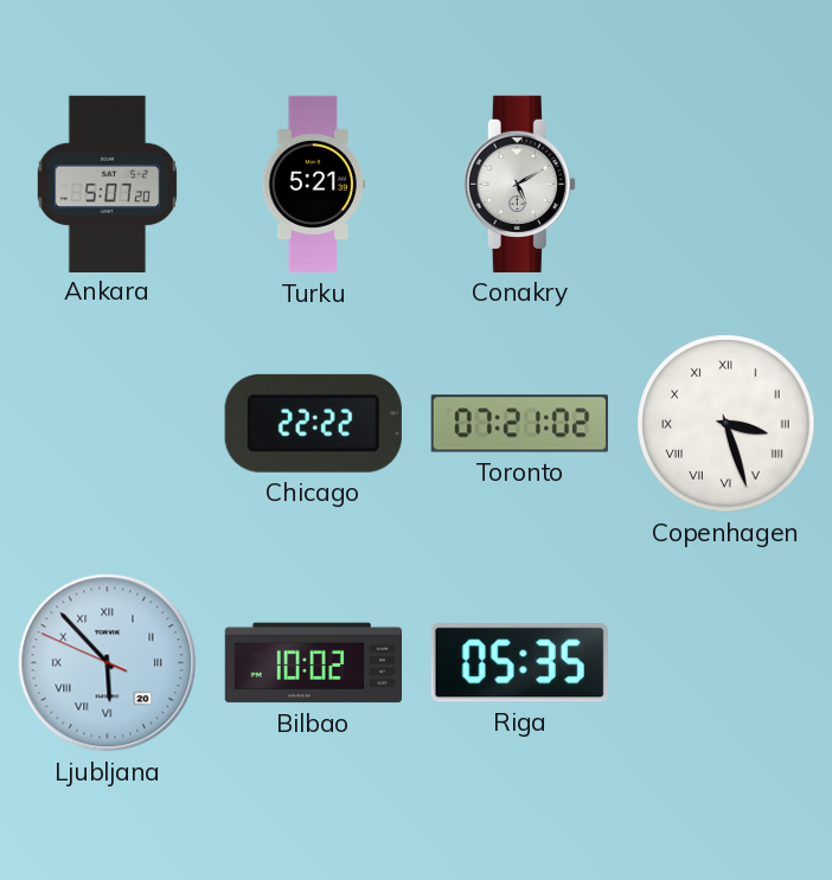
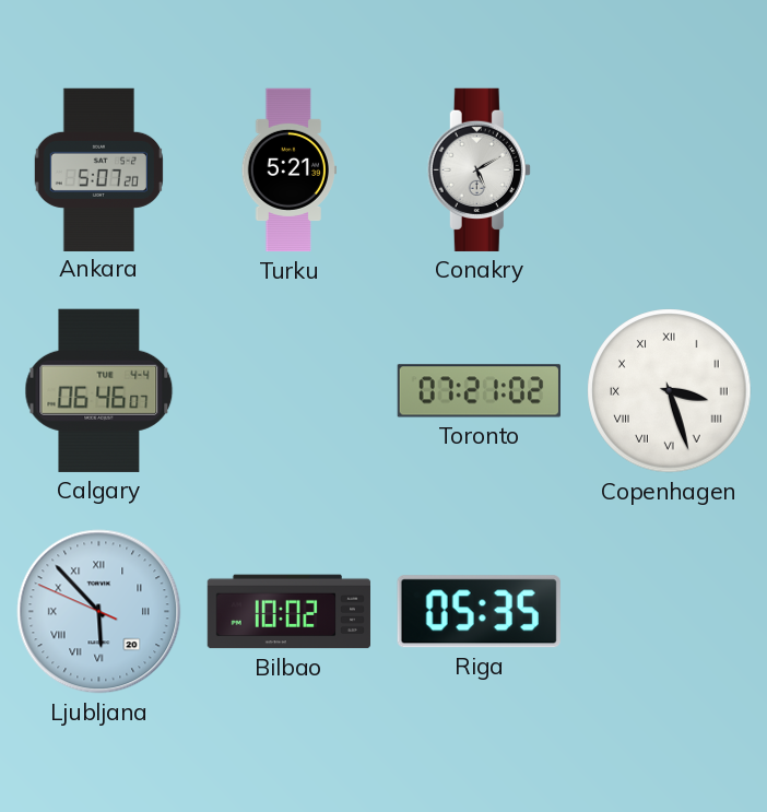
Calgary: none -> 06:46
Chicago: 22:22 -> none
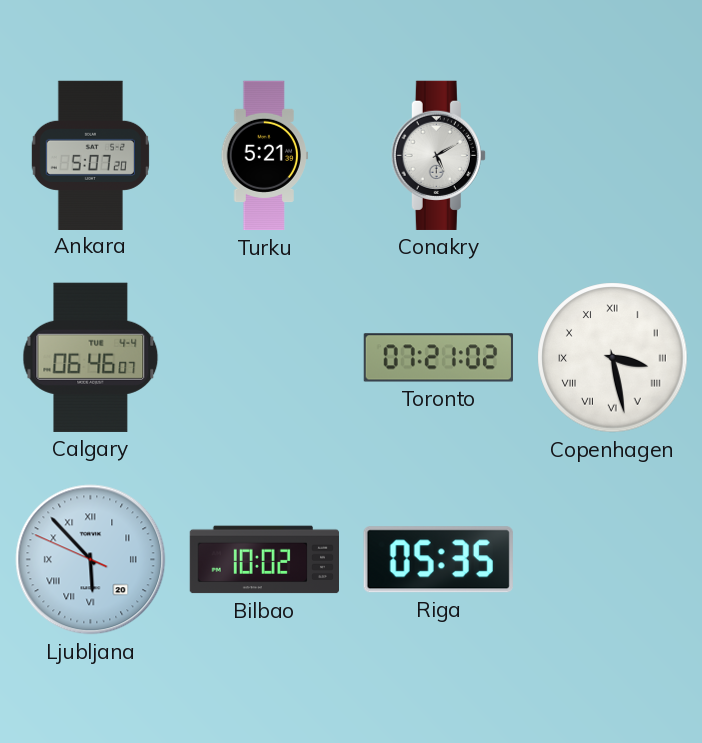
Copenhagen: 3:27 -> 3:28
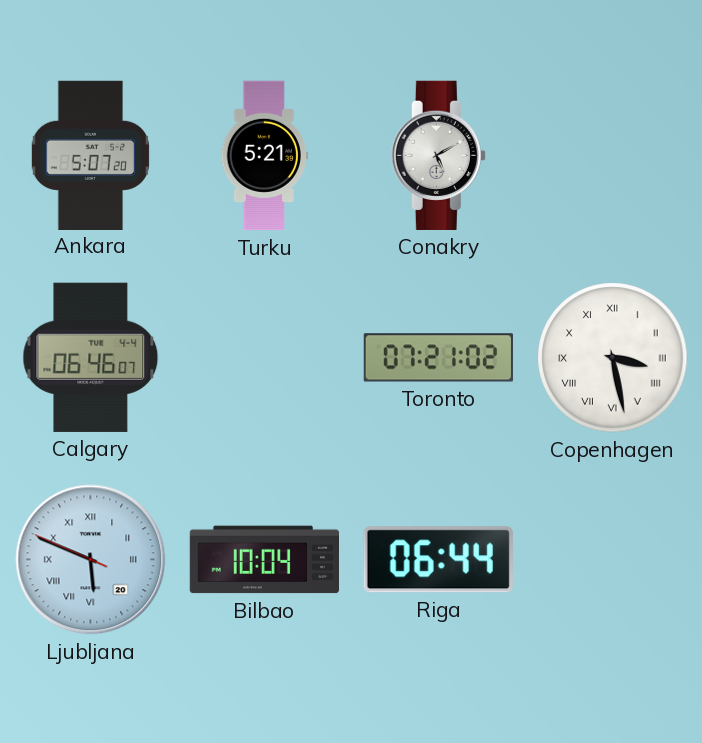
Ljubljana: 5:52 -> 5:48
Bilbao: 10:02 -> 10:04
Riga: 05:35 -> 06:44
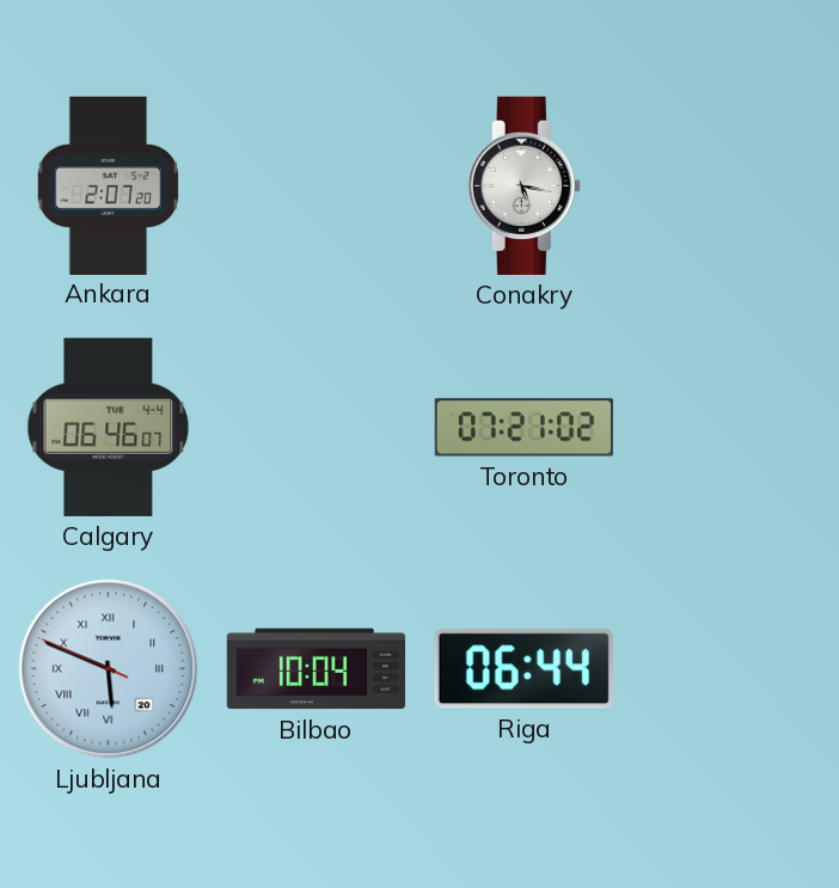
Ankara: 5:07 -> 2:07
Turku: 5:21 -> none
Conakry: 5:10 -> 5:17
Copenhagen: 3:28 -> none
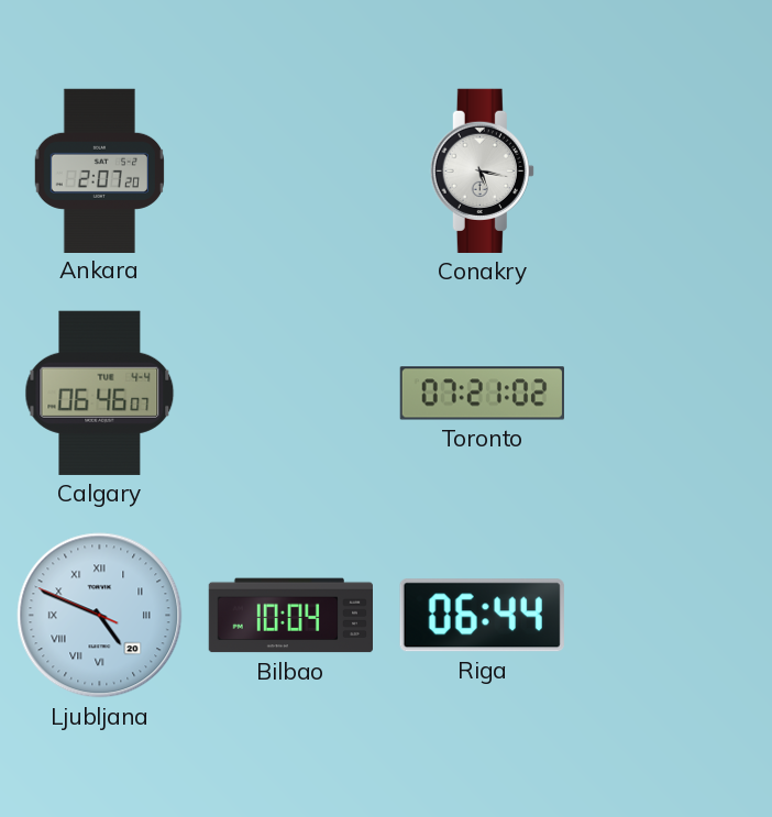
Ljubljana: 5:48 -> 4:48
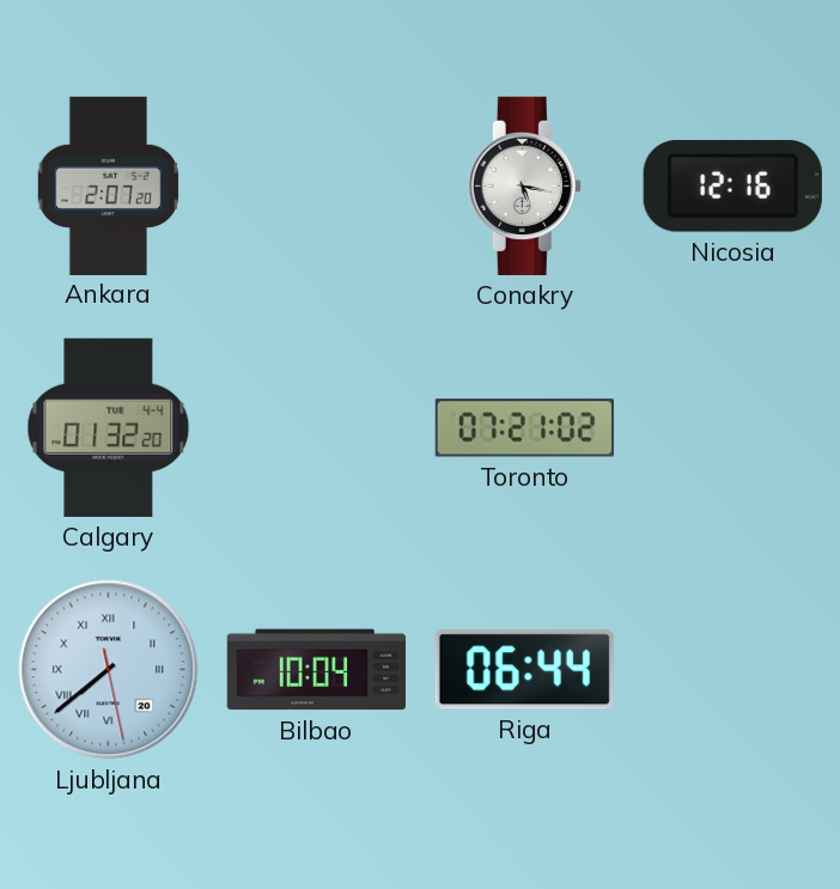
Nicosia: none -> 12:16
Calgary: 06:46 -> 01:32
Ljubljana: 4:48 -> 7:38
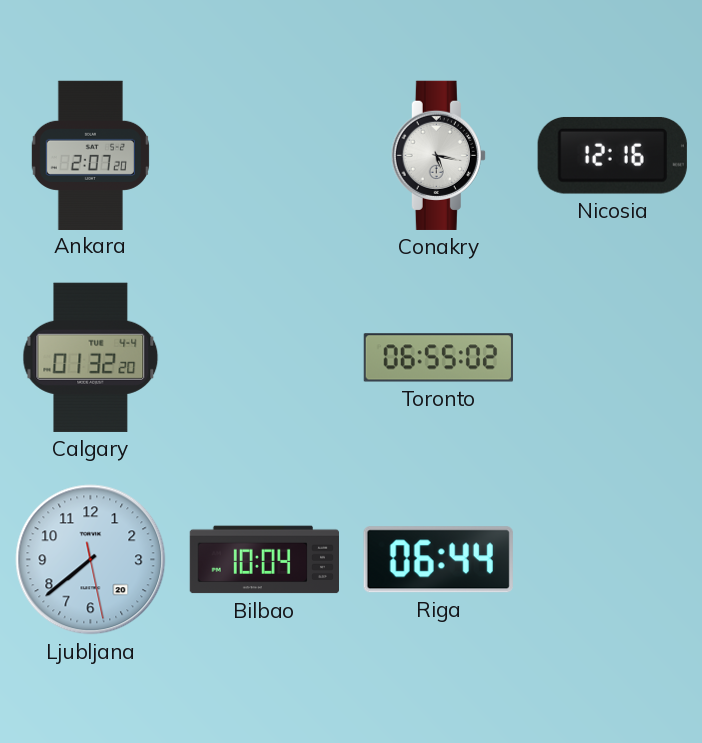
Toronto: 07:21 -> 06:55
Ljubljana numerals: Roman -> Arabic
